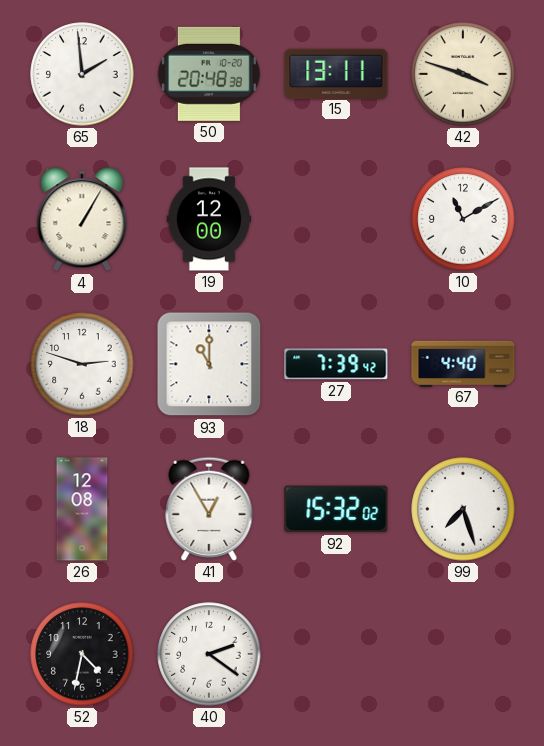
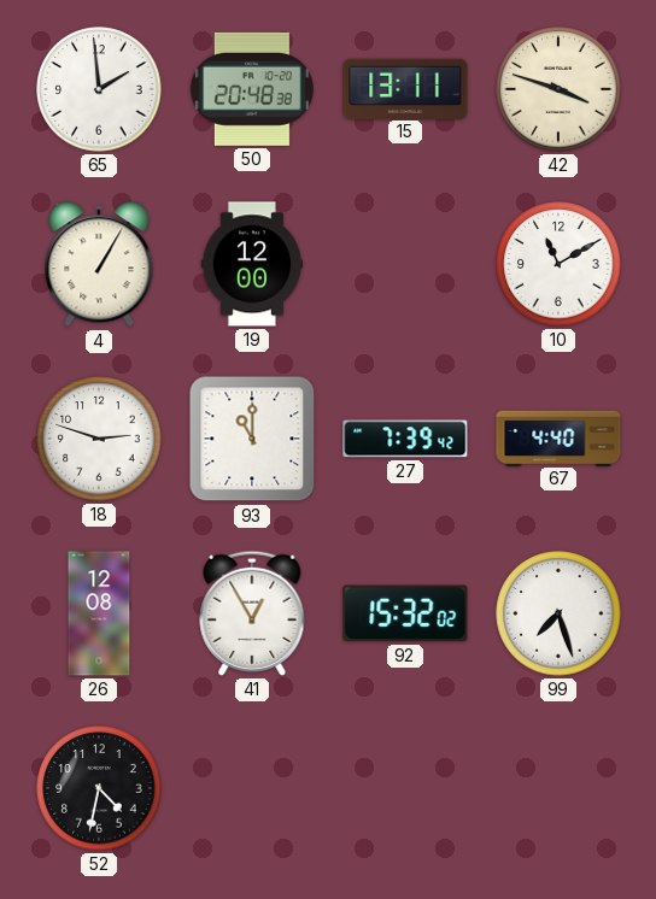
40: 2:21 -> none
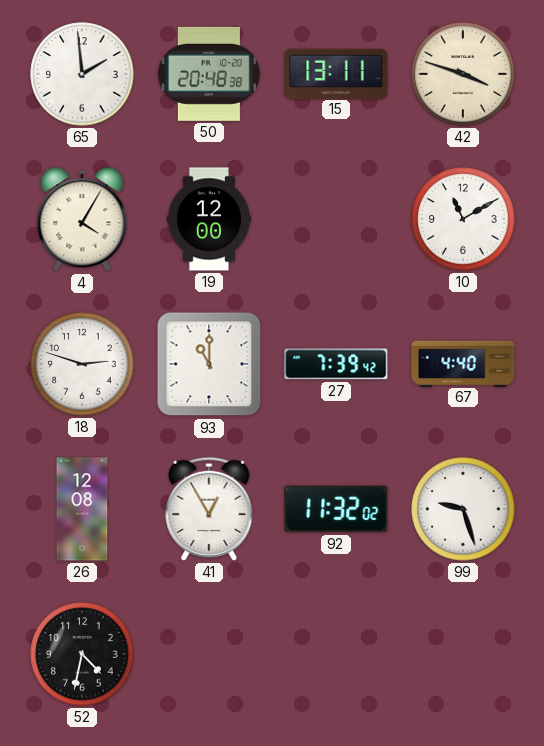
4: 1:05 -> 4:05
92: 15:32 -> 11:32
99: 7:27 -> 9:27
